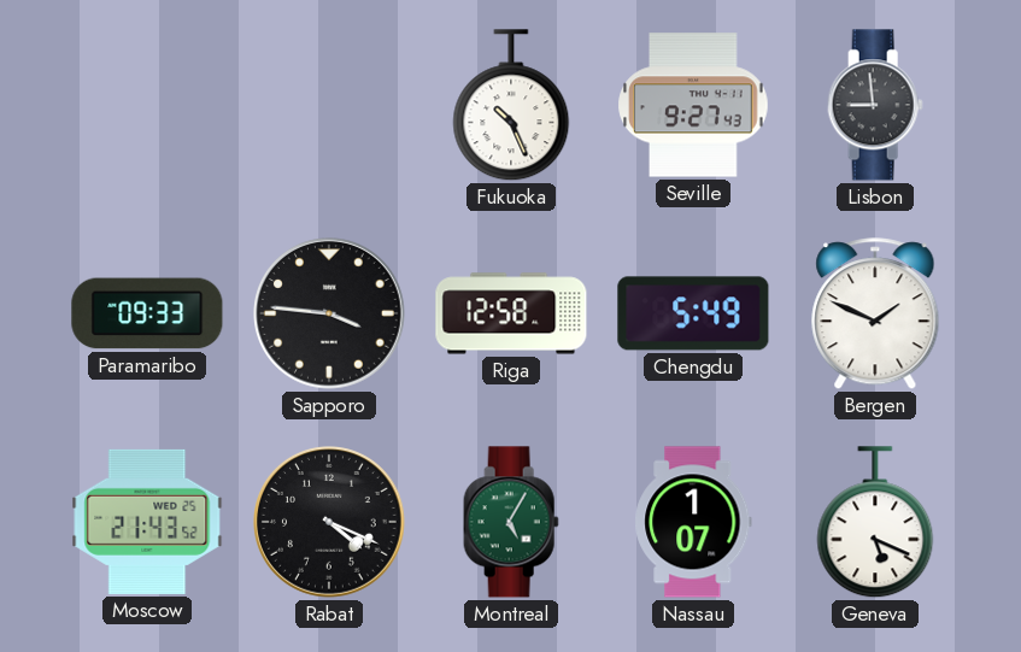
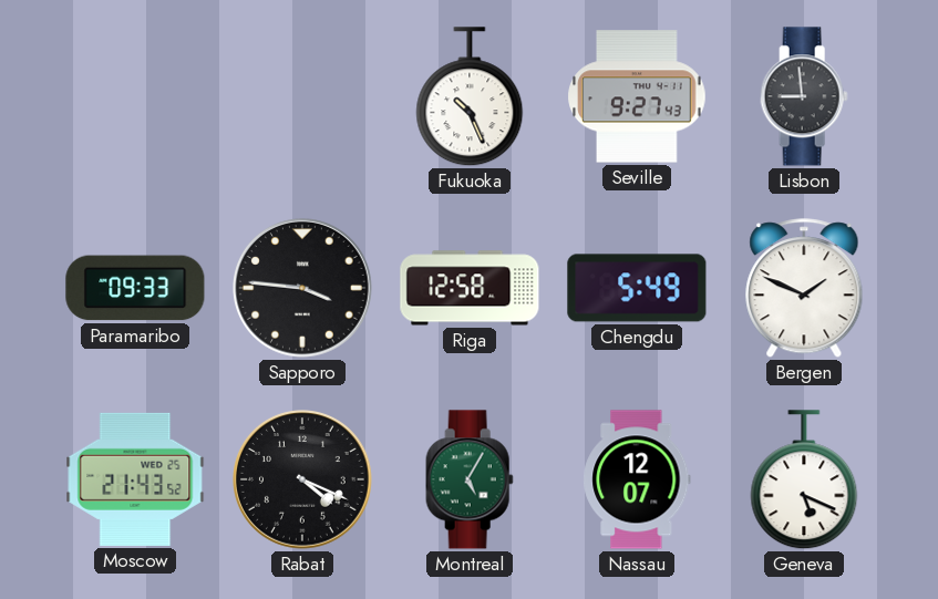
Nassau: 1:07 -> 12:07
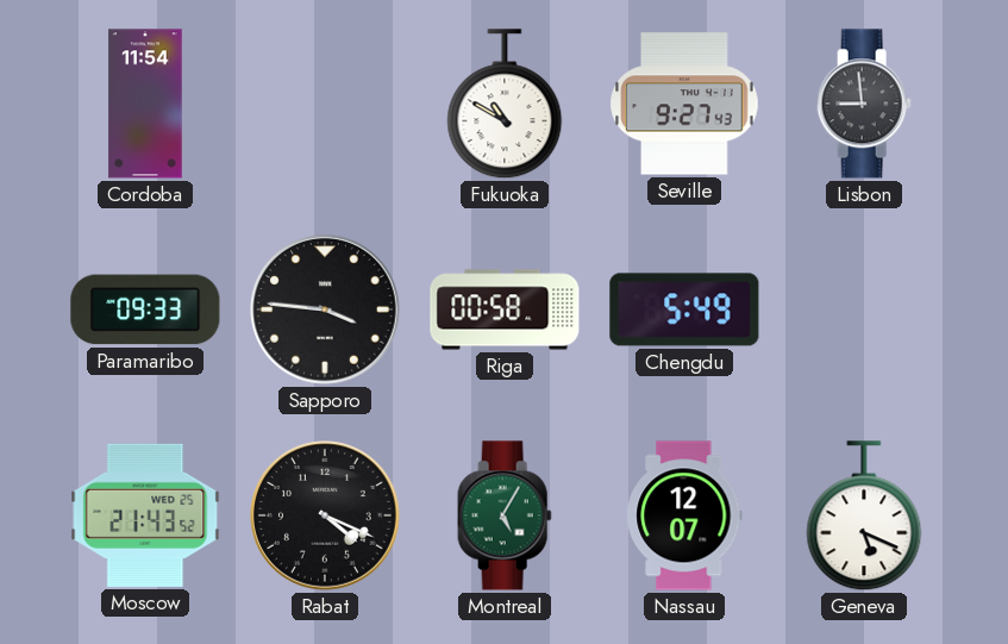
Cordoba: none -> 11:54
Fukuoka: 10:26 -> 10:50
Riga: 12:58 -> 00:58
Bergen: 1:49 -> none
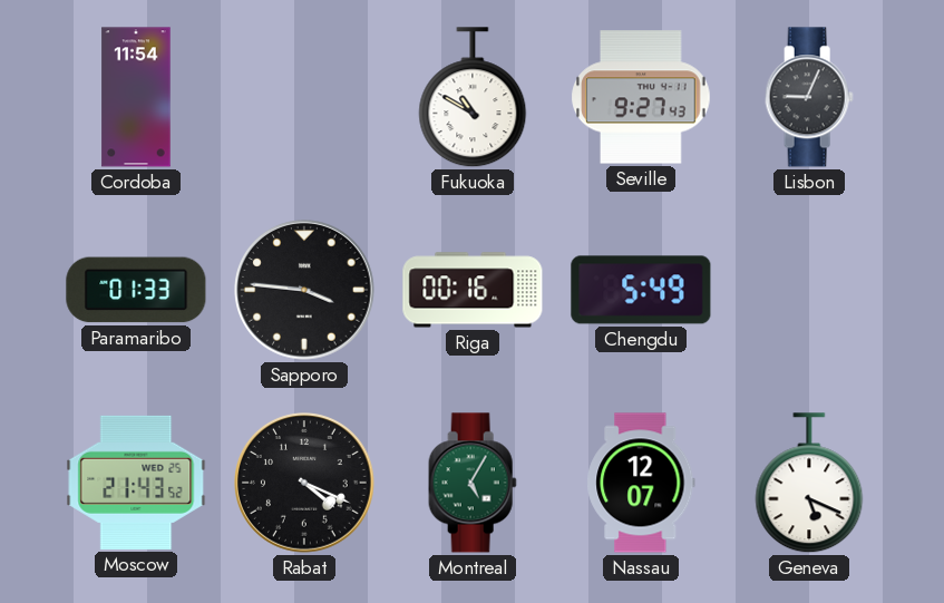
Lisbon: 8:59 -> 9:04
Paramaribo: 09:33 -> 01:33
Riga: 00:58 -> 00:16
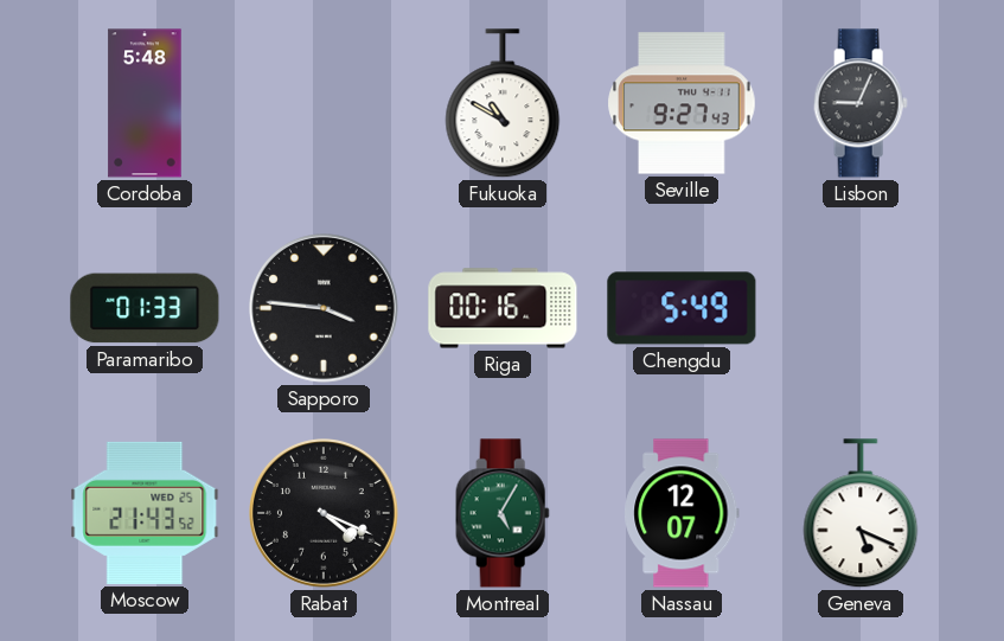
Cordoba: 11:54 -> 5:48
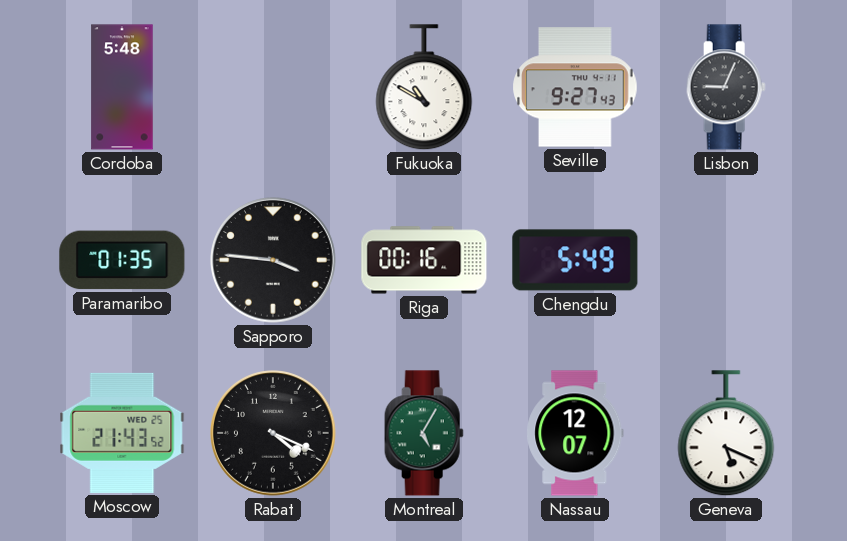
Paramaribo: 01:33 -> 01:35
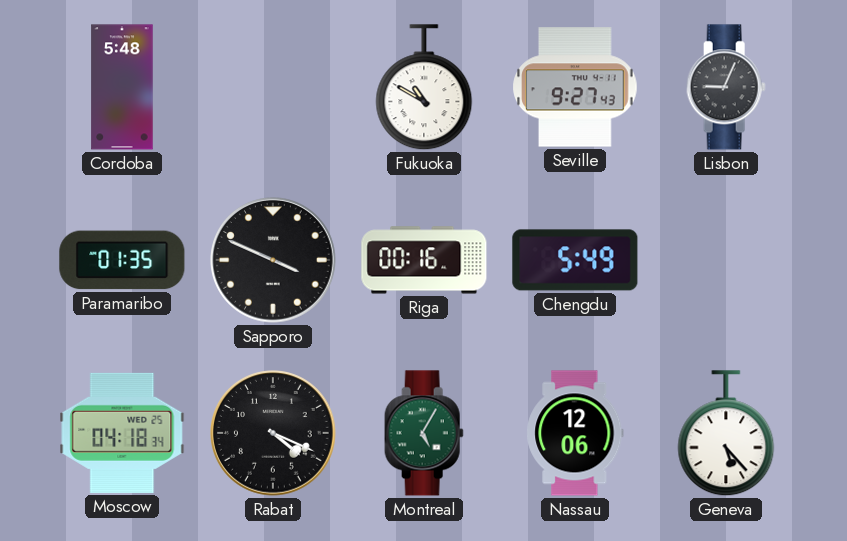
Sapporo: 3:46 -> 3:49
Moscow: 21:43 -> 04:18
Nassau: 12:07 -> 12:06
Geneva: 5:19 -> 5:23
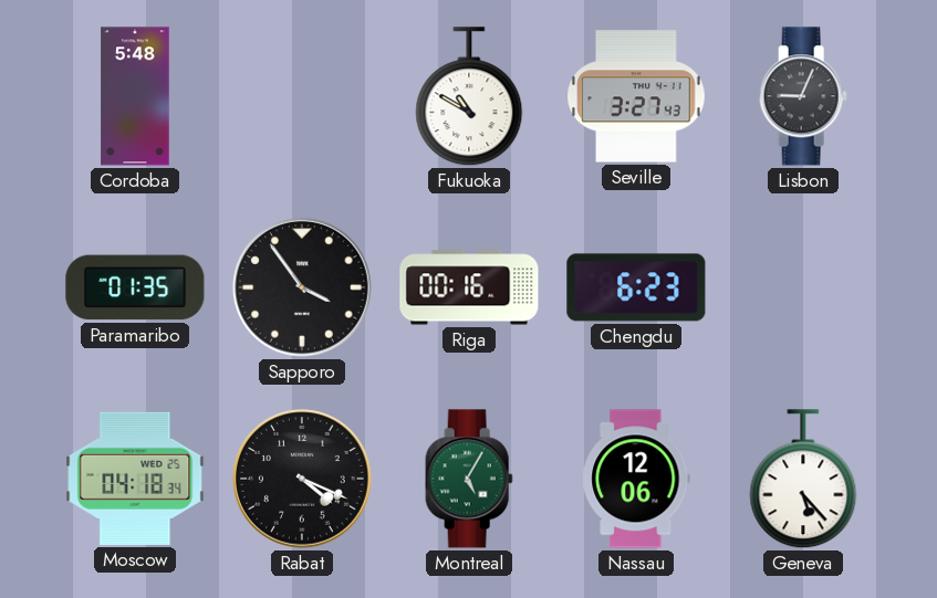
Seville: 9:27 -> 3:27
Sapporo: 3:49 -> 3:54
Chengdu: 5:49 -> 6:23
